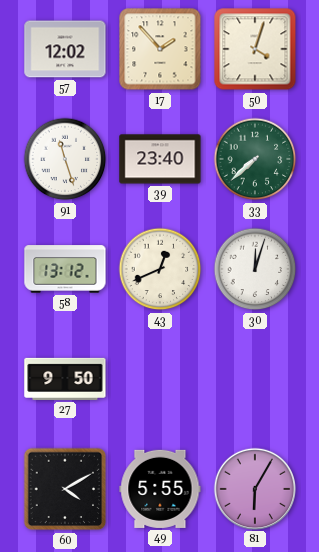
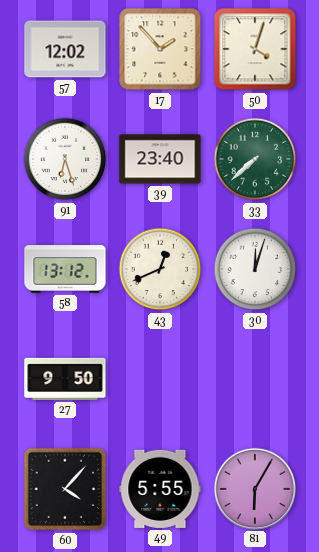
91: 11:27 -> 6:27
60: 4:10 -> 4:07
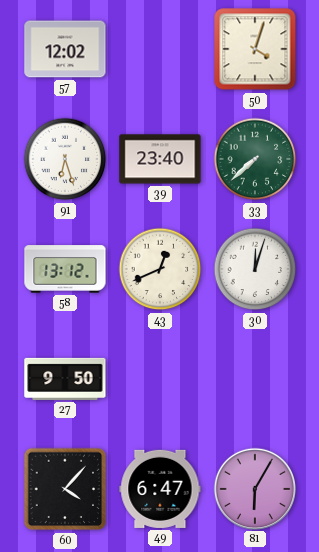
17: 1:53 -> none
49: 5:55 -> 6:47
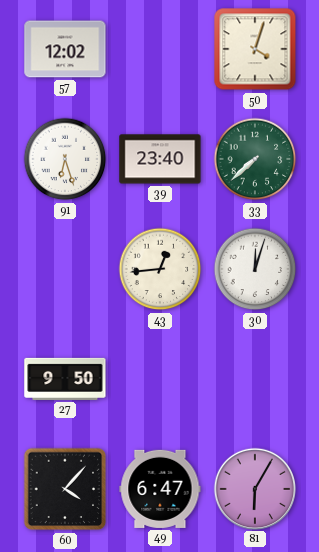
58: 13:12 -> none
43: 12:41 -> 12:44
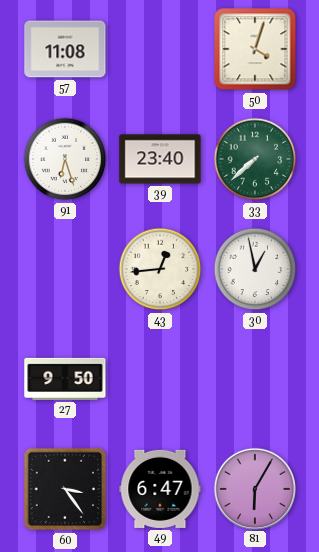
57: 12:02 -> 11:08
30: 12:03 -> 12:58
60: 4:07 -> 3:24
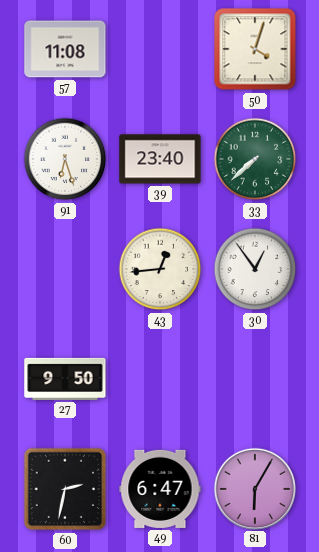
30: 12:58 -> 12:54
60: 3:24 -> 2:32
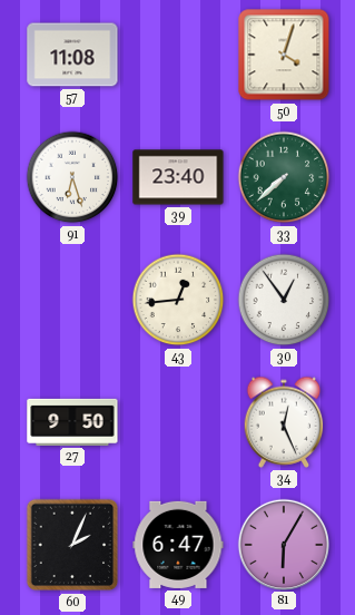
34: none -> 12:26
60: 2:32 -> 2:04
